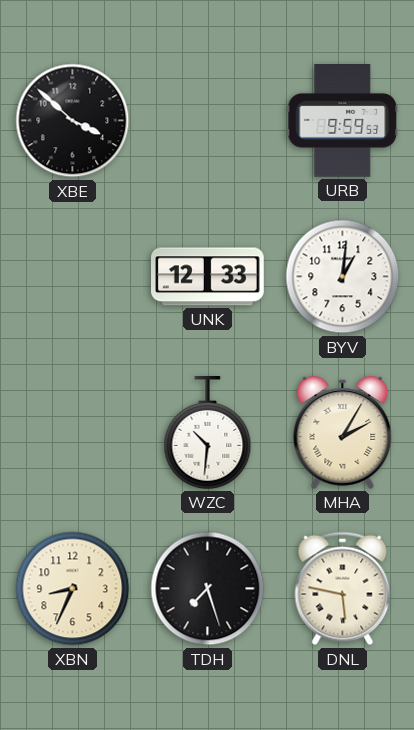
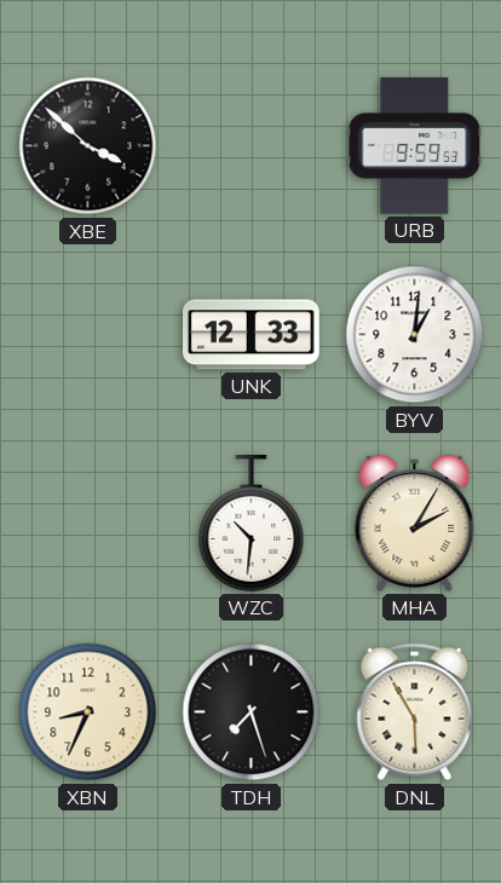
DNL: 5:47 -> 5:55
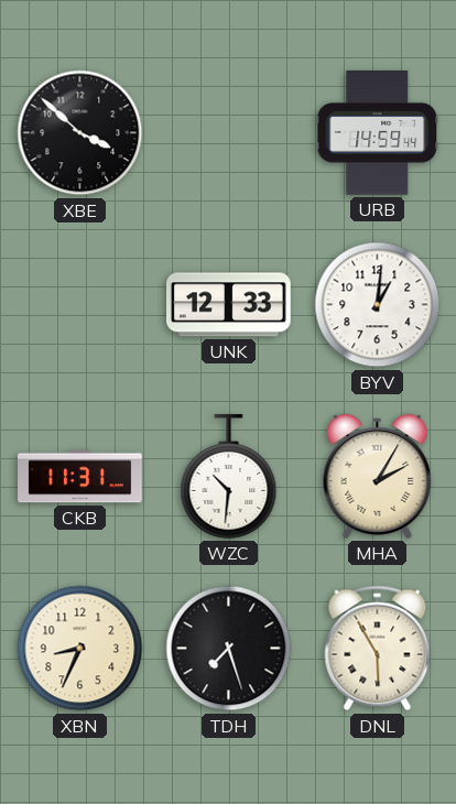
URB: 9:59 -> 14:59
CKB: none -> 11:31
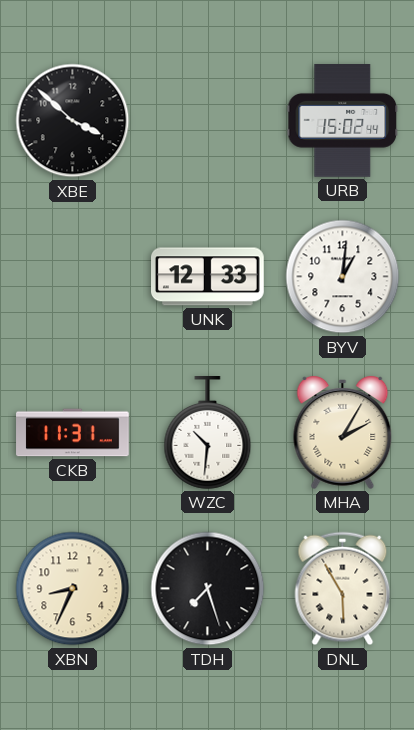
URB: 14:59 -> 15:02
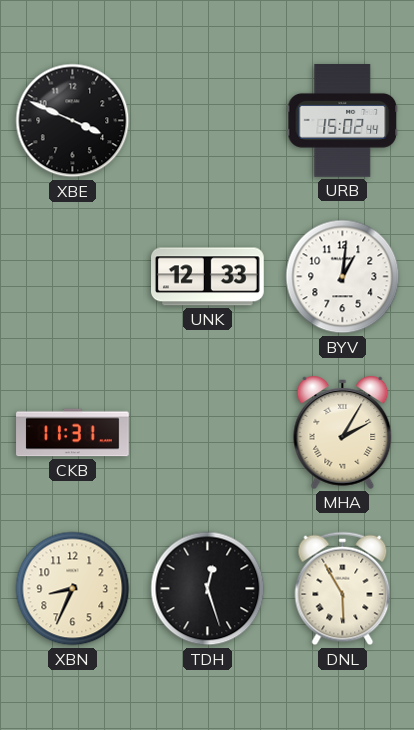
XBE: 3:52 -> 3:49
WZC: 10:31 -> none
TDH: 7:27 -> 12:27
